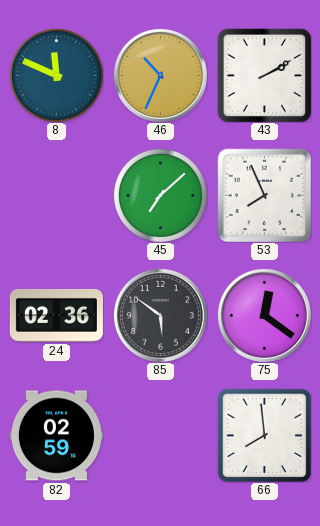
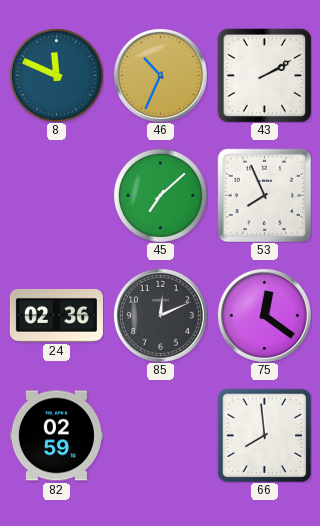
85: 5:51 -> 12:11
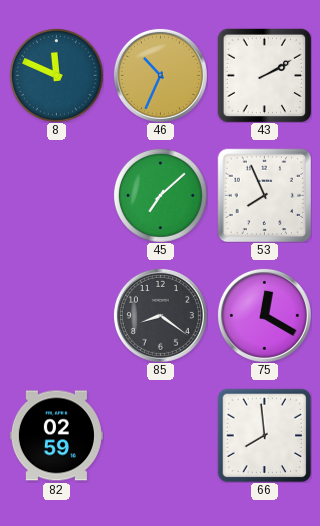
24: 02:36 -> none
85: 12:11 -> 8:21
75: 12:21 -> 12:20
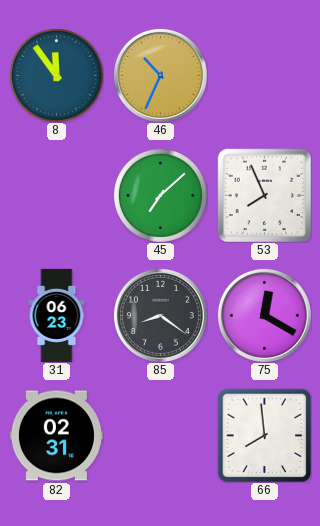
8: 11:49 -> 11:54
43: 2:10 -> none
31: none -> 06:23
82: 02:59 -> 02:31
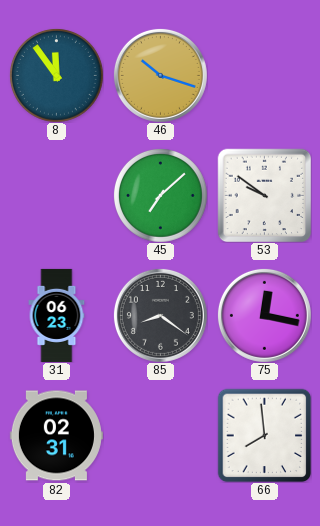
46: 10:34 -> 10:18
53: 7:56 -> 9:51
75: 12:20 -> 12:17
